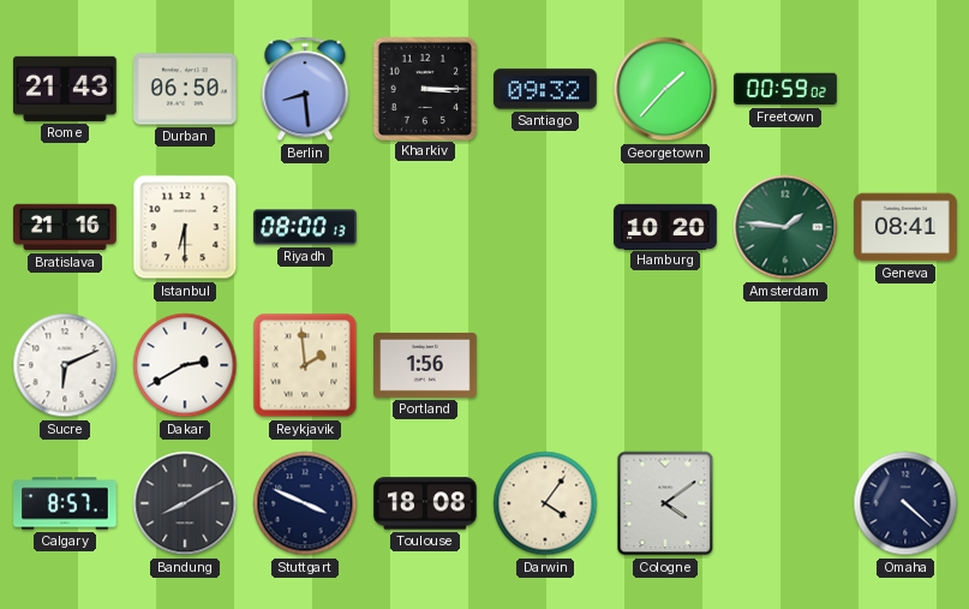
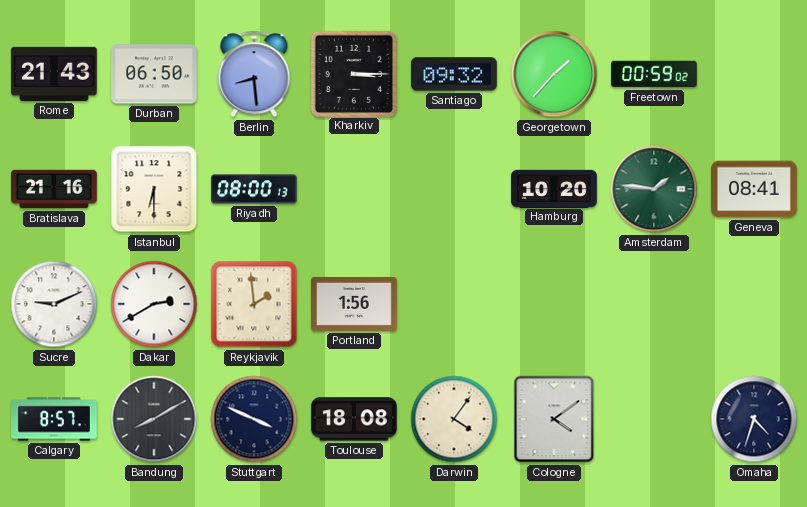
Sucre: 6:11 -> 9:11
Omaha: 4:22 -> 4:33
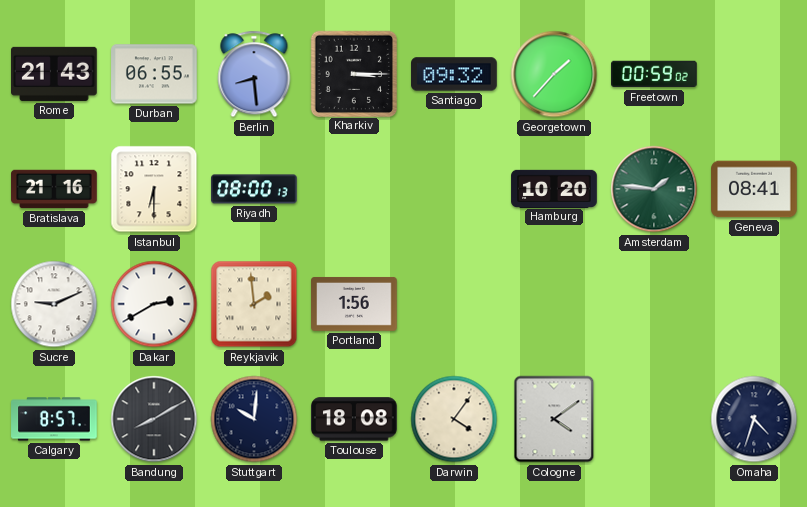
Durban: 06:50 -> 06:55
Stuttgart: 3:49 -> 10:01
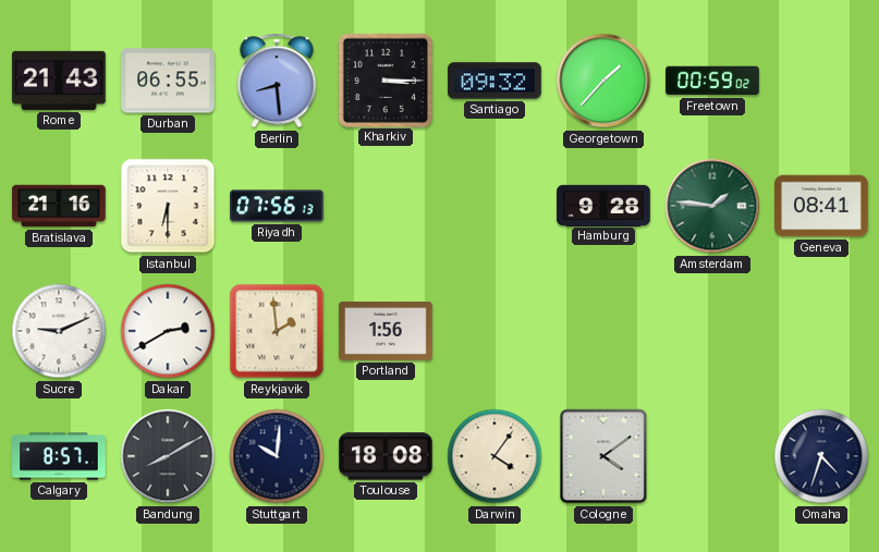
Riyadh: 08:00 -> 07:56
Hamburg: 10:20 -> 9:28
